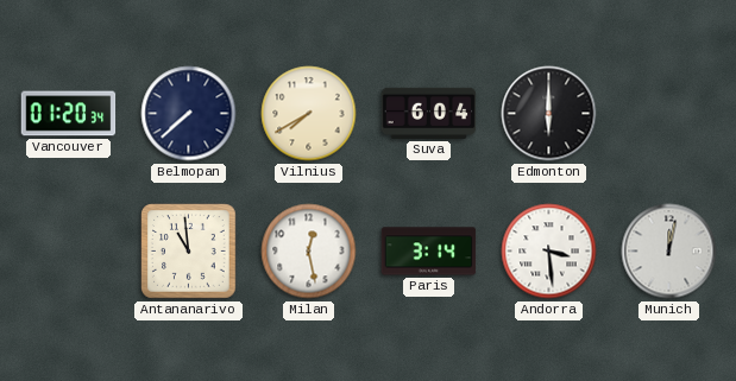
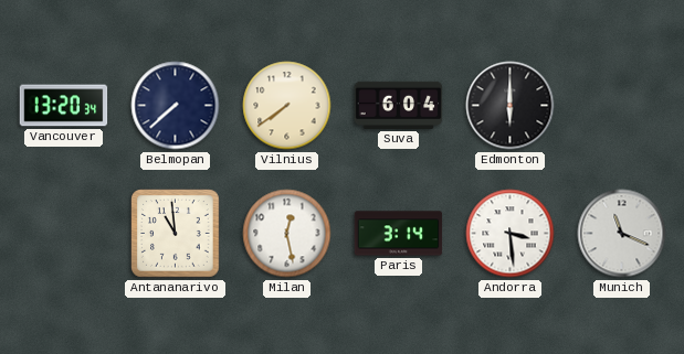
Vancouver: 01:20 -> 13:20
Vilnius: 7:40 -> 7:39
Munich: 12:02 -> 11:19
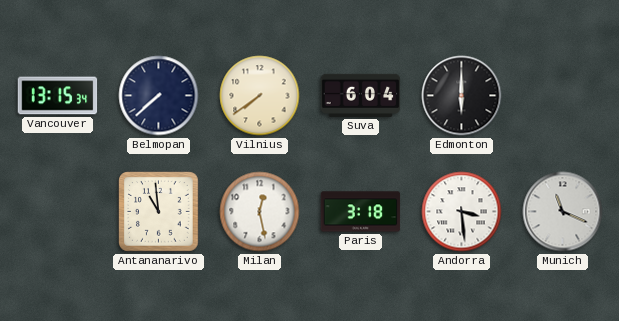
Vancouver: 13:20 -> 13:15
Paris: 3:14 -> 3:18
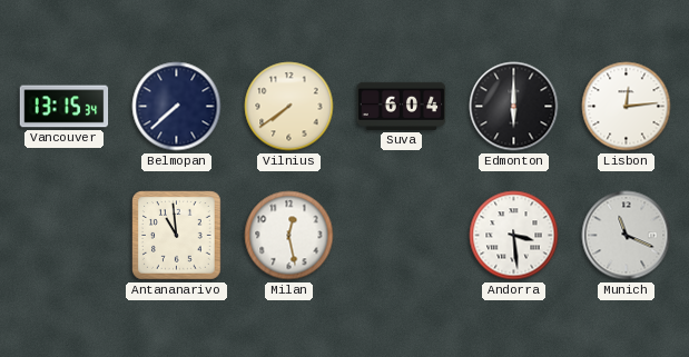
Lisbon: none -> 12:14
Paris: 3:18 -> none
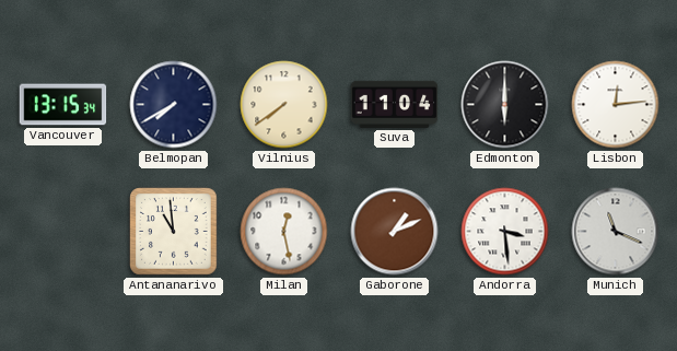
Belmopan: 7:38 -> 7:40
Suva: 6:04 -> 11:04
Gaborone: none -> 1:11
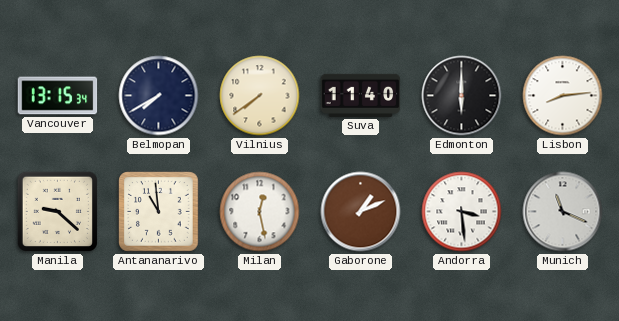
Suva: 11:04 -> 11:40
Lisbon: 12:14 -> 8:14
Manila: none -> 9:22
